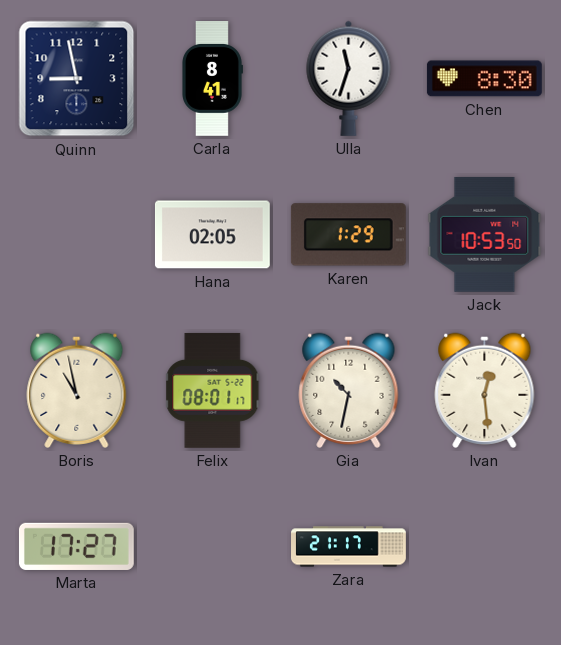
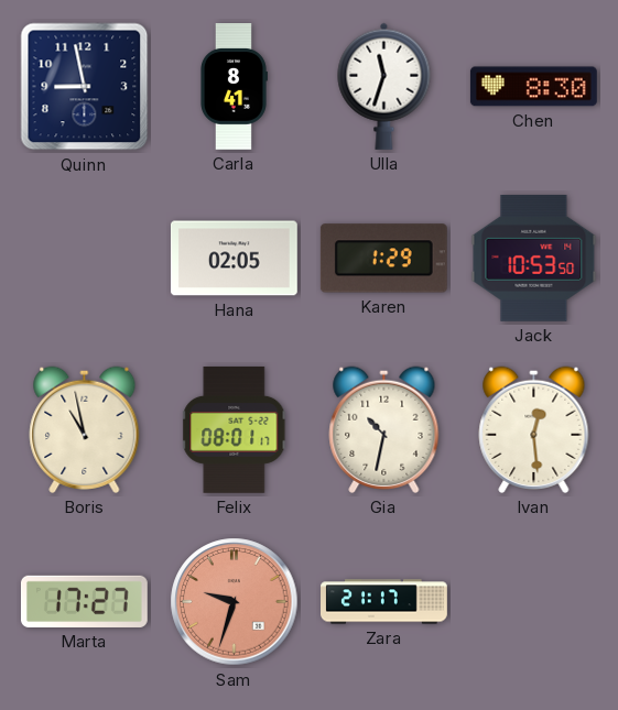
Sam: none -> 9:33
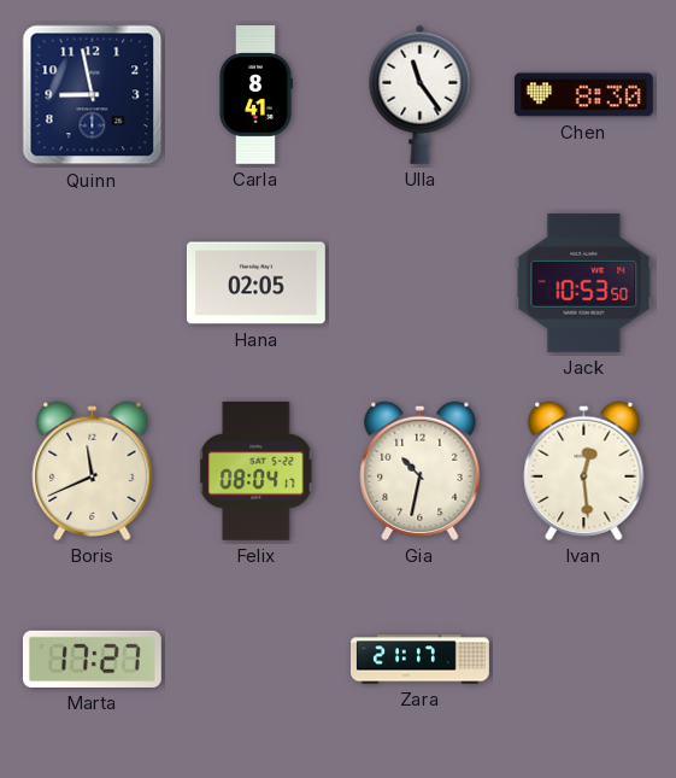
Ulla: 11:33 -> 11:24
Karen: 1:29 -> none
Boris: 10:58 -> 11:41
Felix: 08:01 -> 08:04
Sam: 9:33 -> none
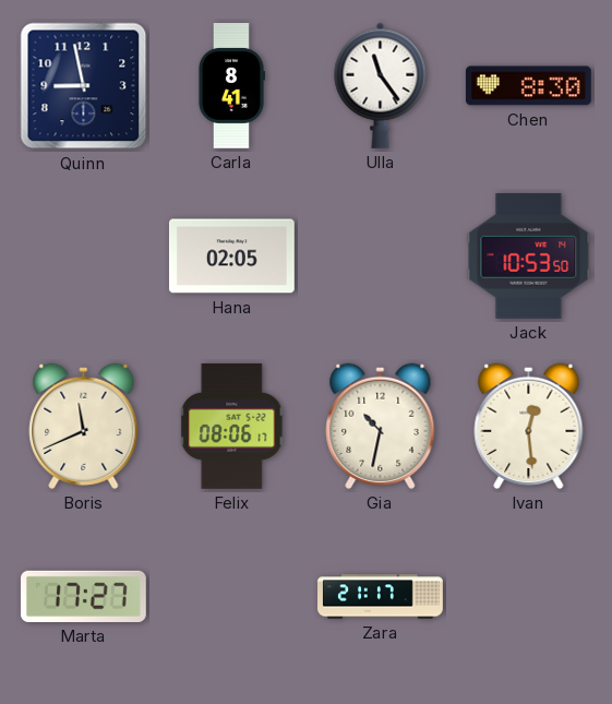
Felix: 08:04 -> 08:06
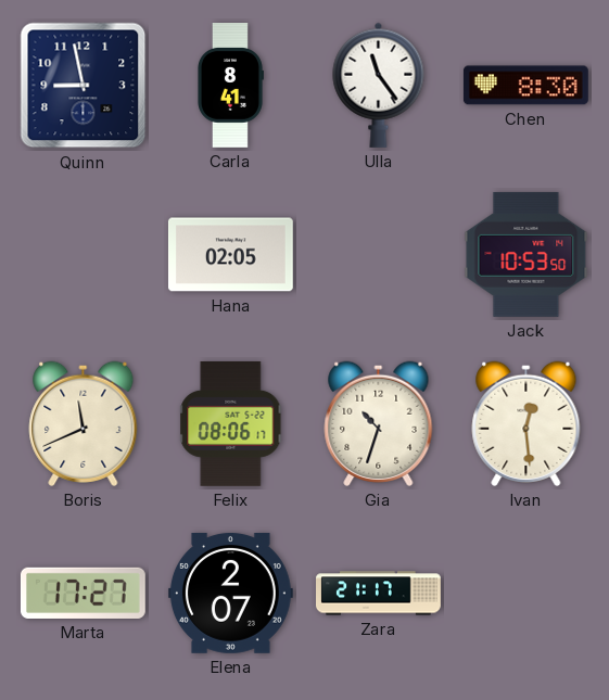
Gia: 10:32 -> 10:33
Elena: none -> 2:07
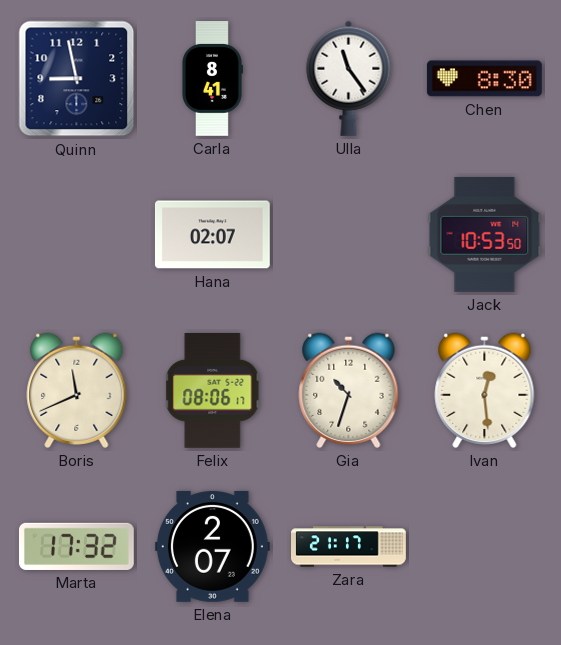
Hana: 02:05 -> 02:07
Marta: 17:27 -> 17:32
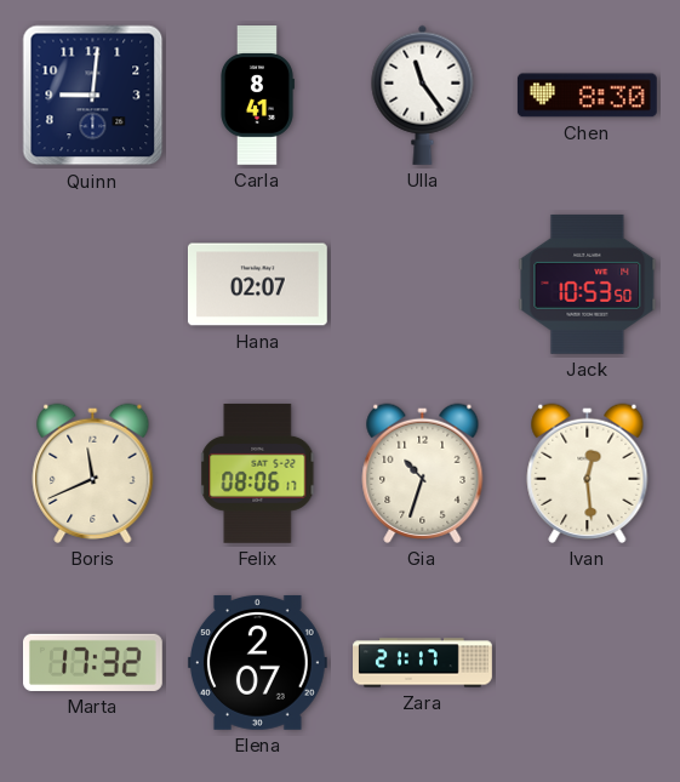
Quinn: 8:58 -> 9:01
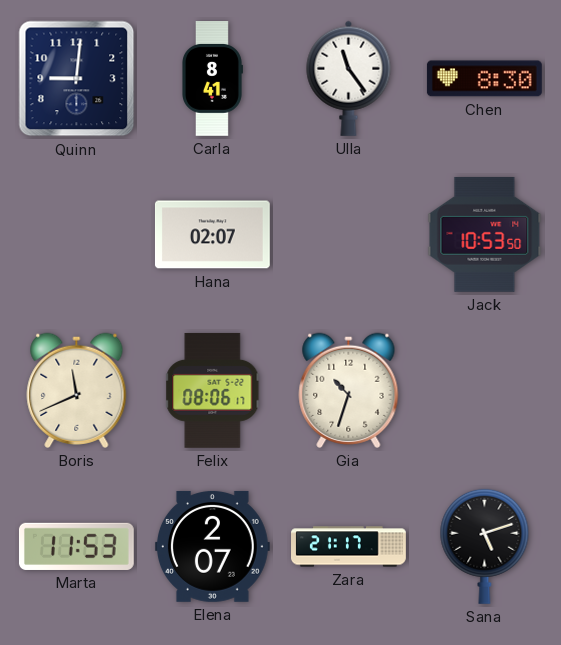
Ivan: 12:29 -> none
Marta: 17:32 -> 11:53
Sana: none -> 5:12
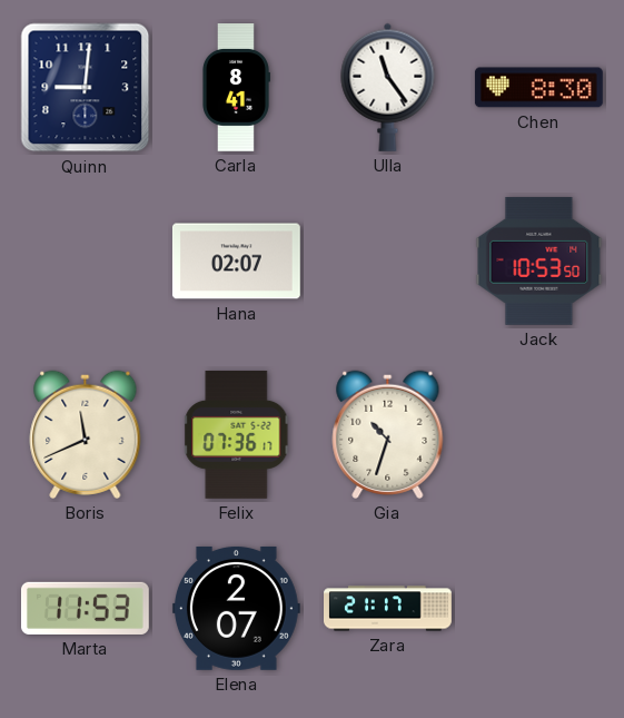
Felix: 08:06 -> 07:36
Sana: 5:12 -> none
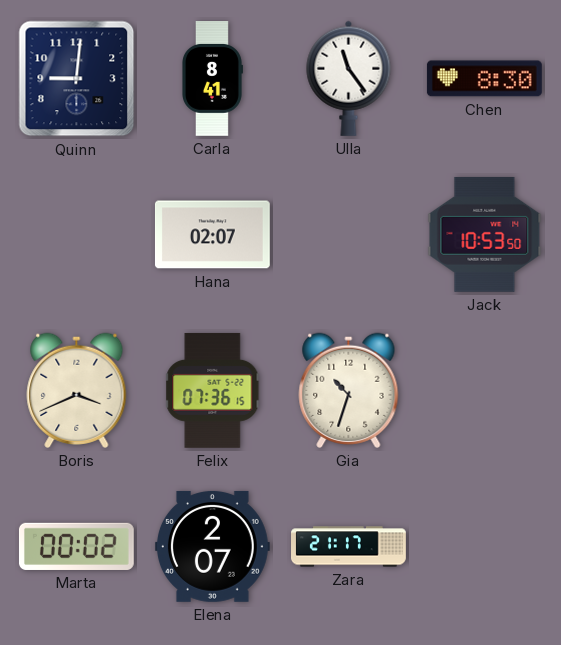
Boris: 11:41 -> 3:41
Felix: 07:36:17 -> 07:36:15
Marta: 11:53 -> 00:02
